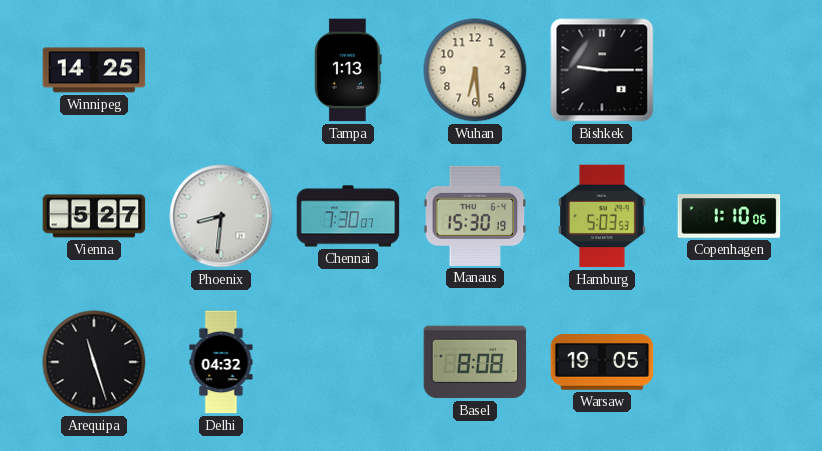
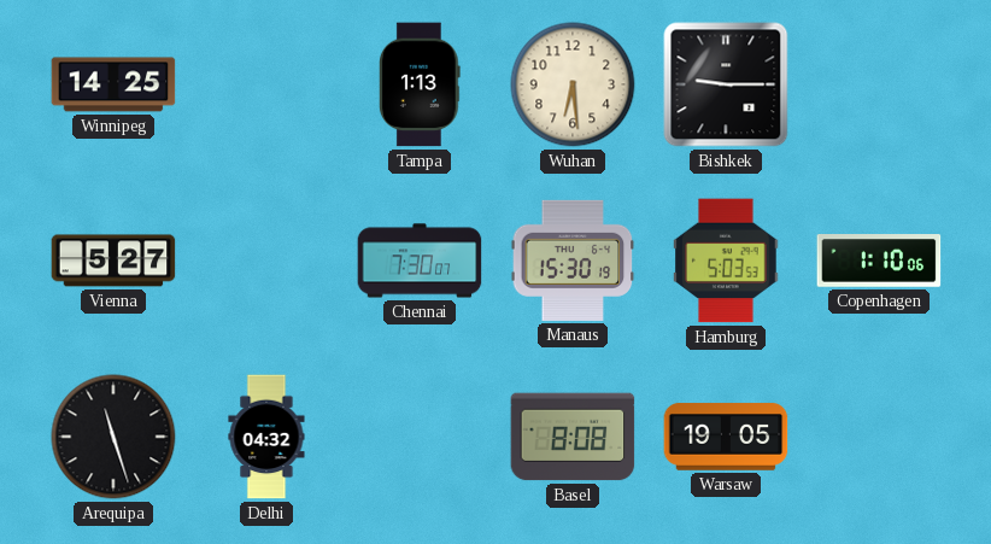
Phoenix: 8:31 -> none
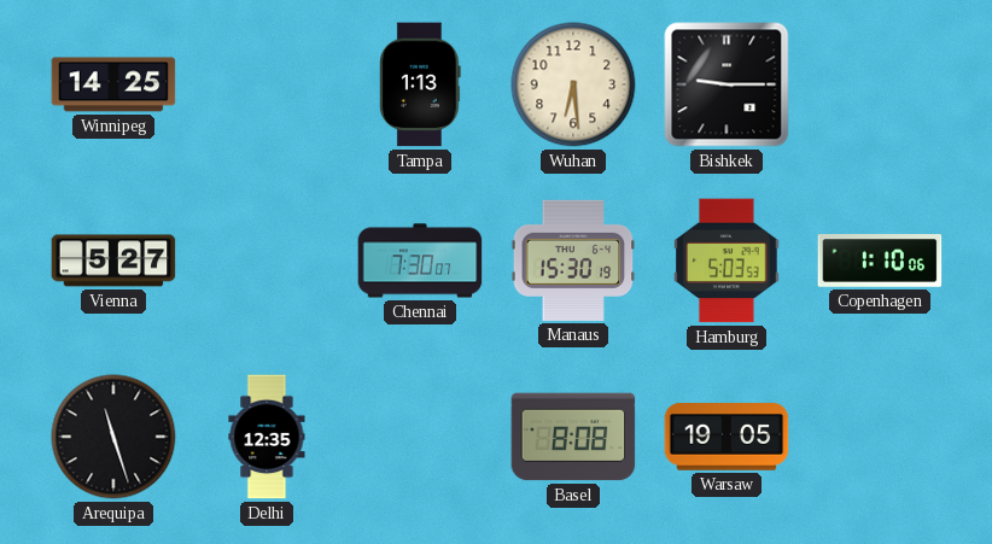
Delhi: 04:32 -> 12:35
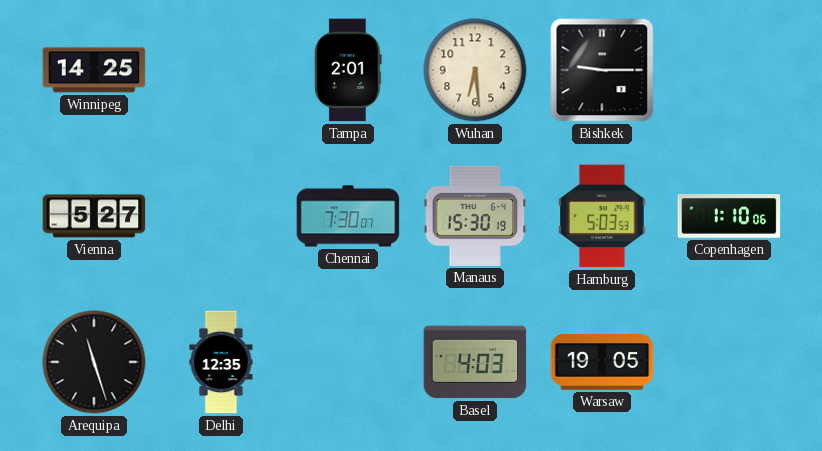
Tampa: 1:13 -> 2:01
Basel: 8:08 -> 4:03
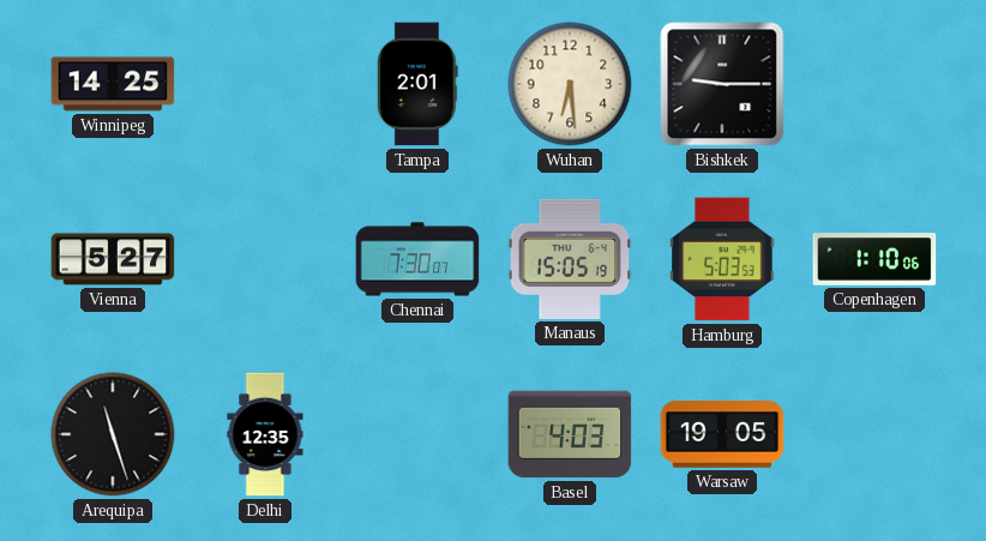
Manaus: 15:30 -> 15:05
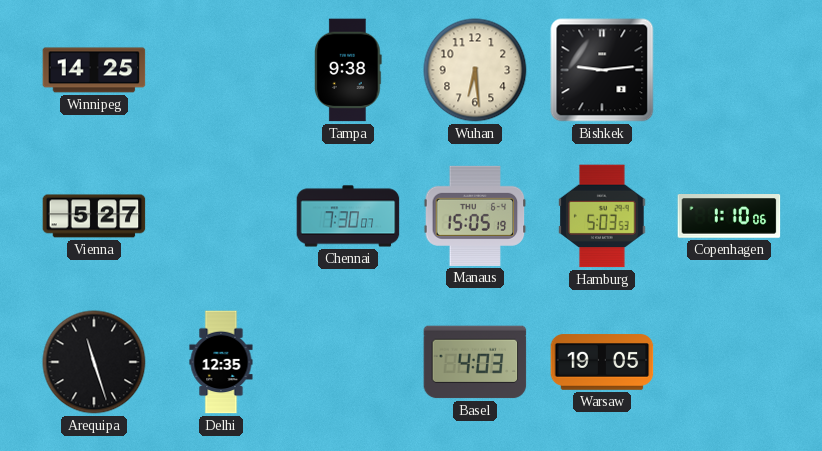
Tampa: 2:01 -> 9:38
Bishkek: 9:15 -> 9:14
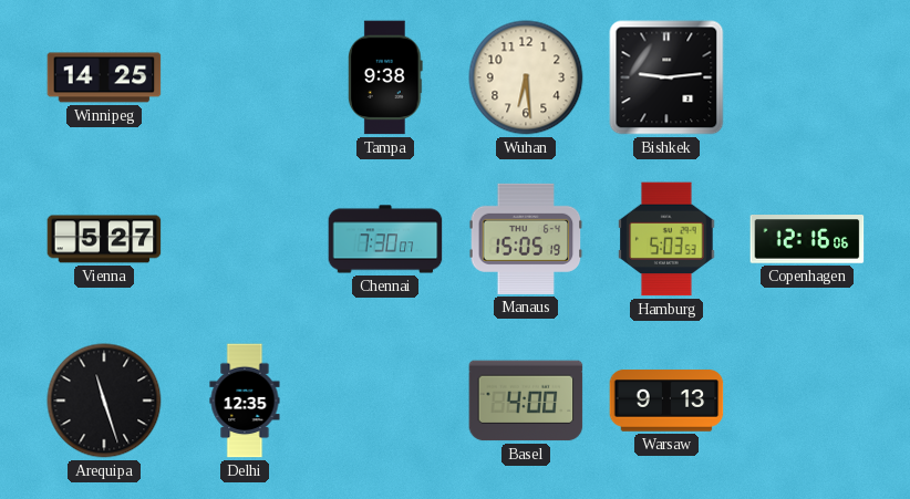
Copenhagen: 1:10 -> 12:16
Basel: 4:03 -> 4:00
Warsaw: 19:05 -> 9:13
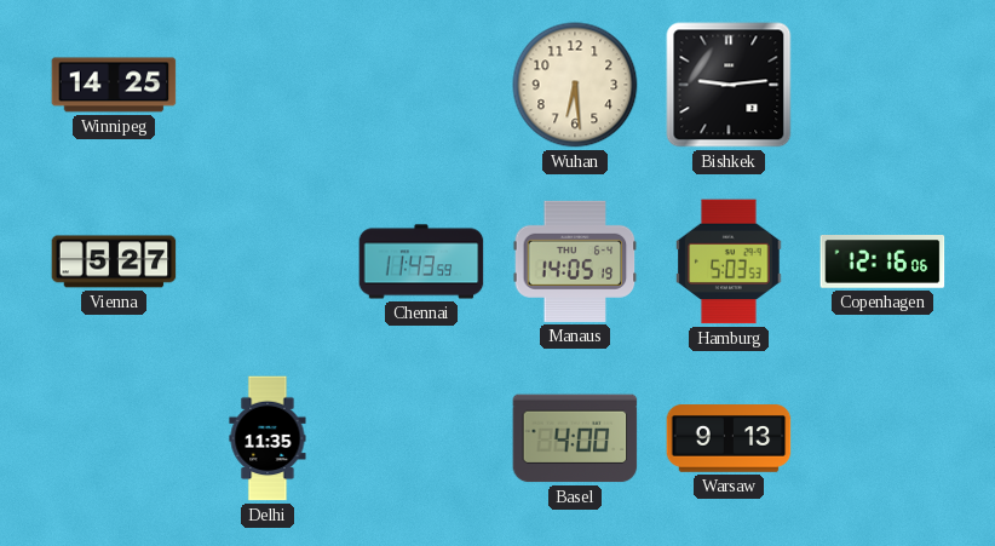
Tampa: 9:38 -> none
Chennai: 7:30 -> 11:43
Manaus: 15:05 -> 14:05
Arequipa: 11:27 -> none
Delhi: 12:35 -> 11:35
